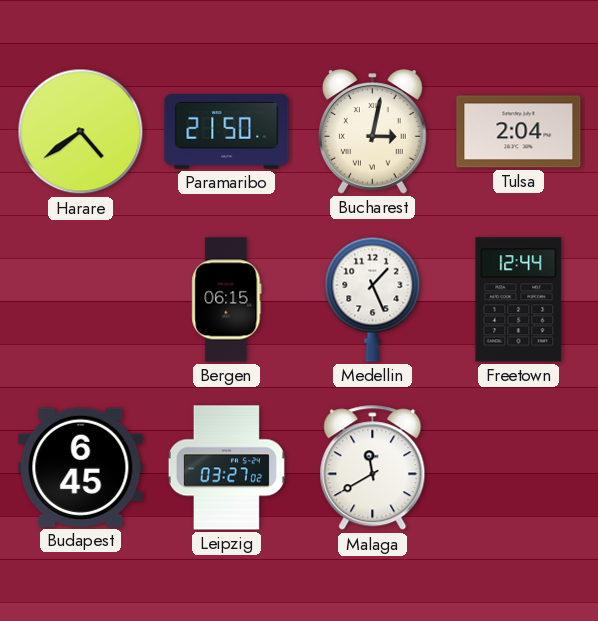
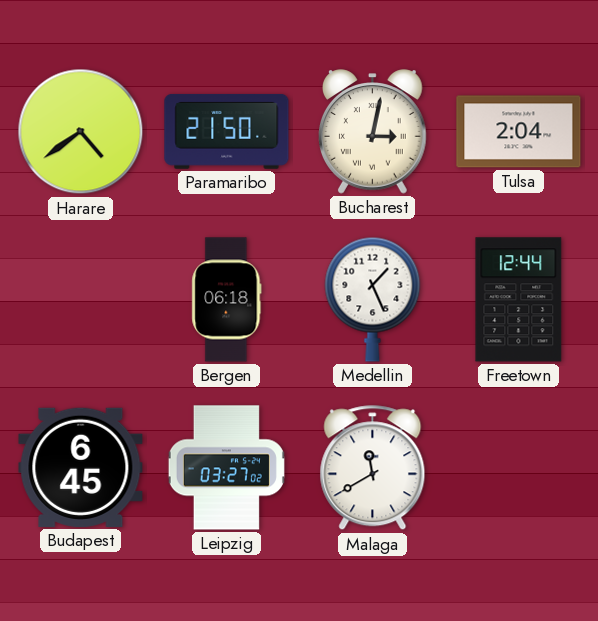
Bergen: 06:15 -> 06:18
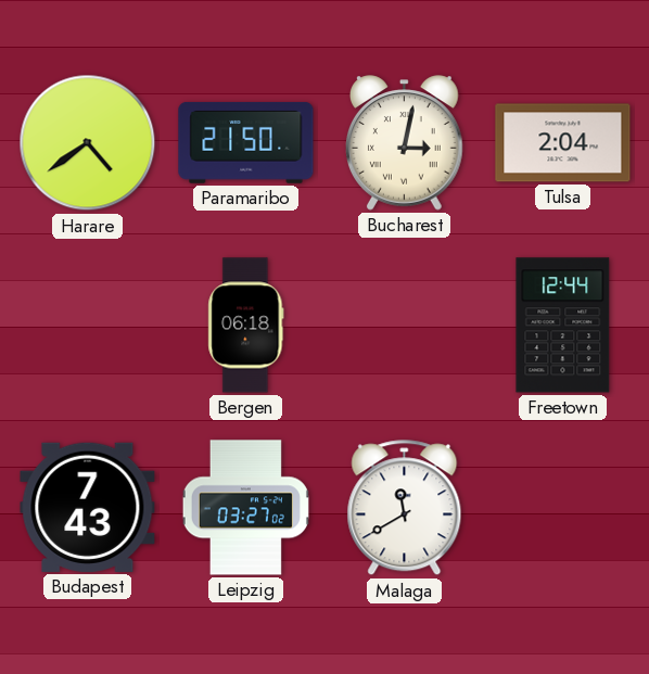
Medellin: 1:26 -> none
Budapest: 6:45 -> 7:43
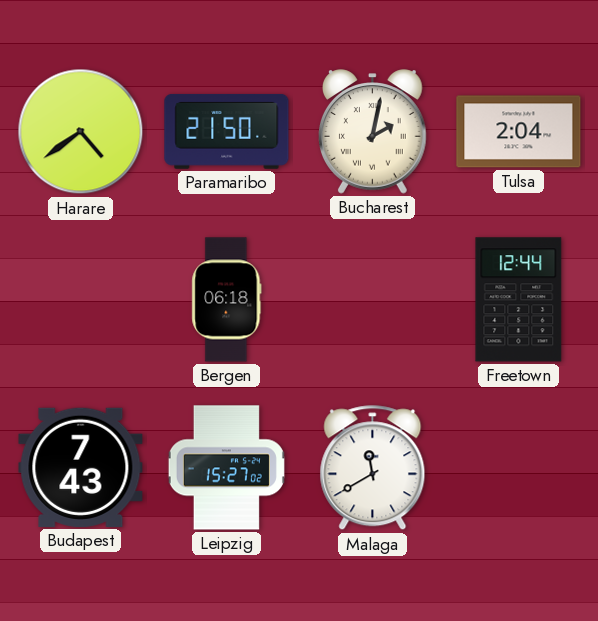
Bucharest: 3:02 -> 2:02
Leipzig: 03:27 -> 15:27
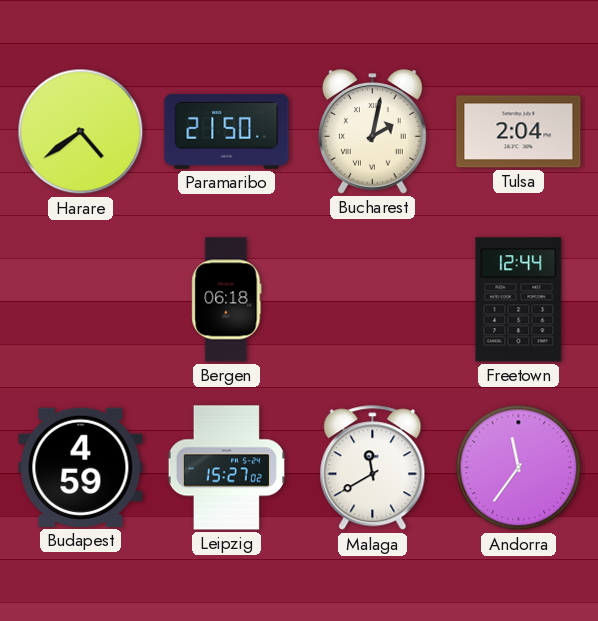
Budapest: 7:43 -> 4:59
Andorra: none -> 11:36
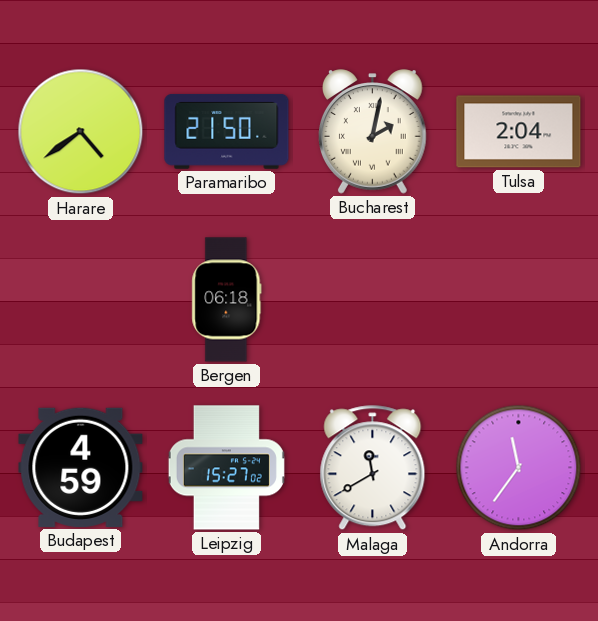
Freetown: 12:44 -> none
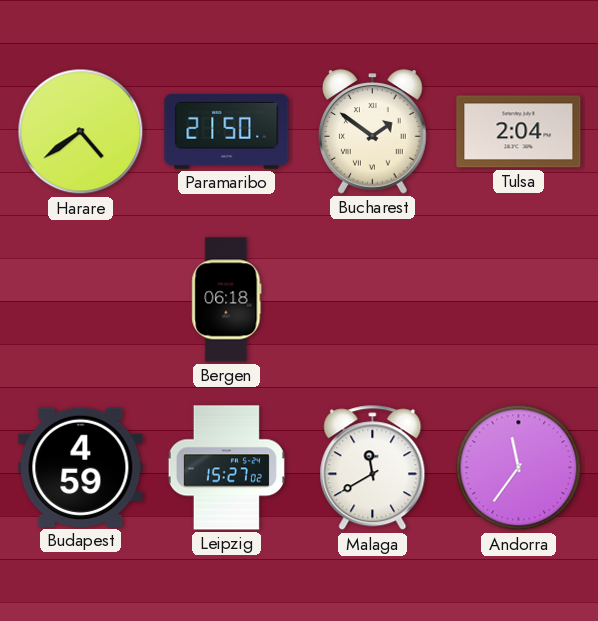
Bucharest: 2:02 -> 1:51
